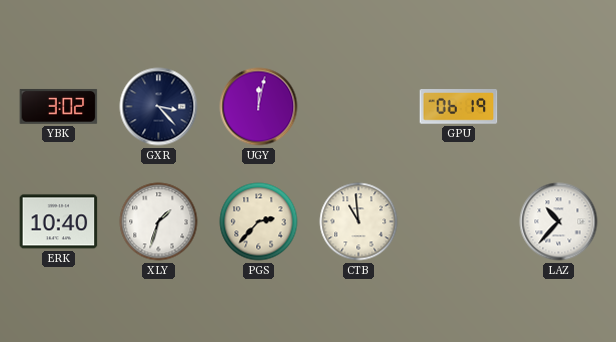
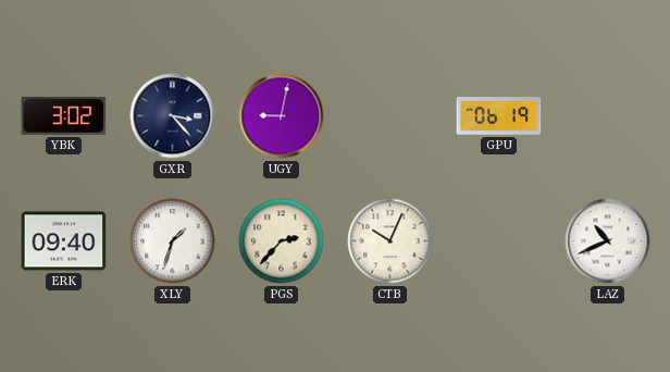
UGY: 12:02 -> 9:02
ERK: 10:40 -> 09:40
CTB: 10:59 -> 10:04
LAZ: 10:37 -> 10:41
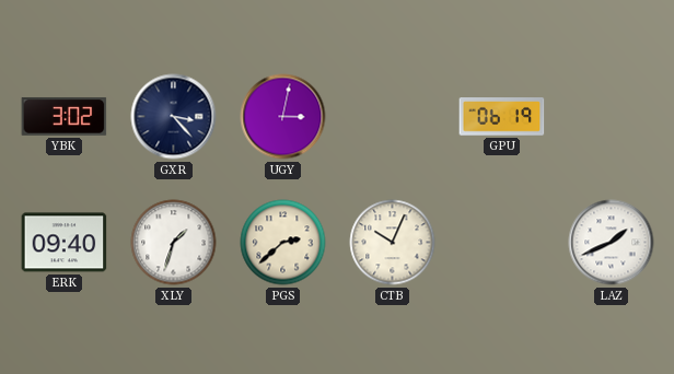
UGY: 9:02 -> 3:02
PGS: 2:37 -> 2:38
LAZ: 10:41 -> 1:41
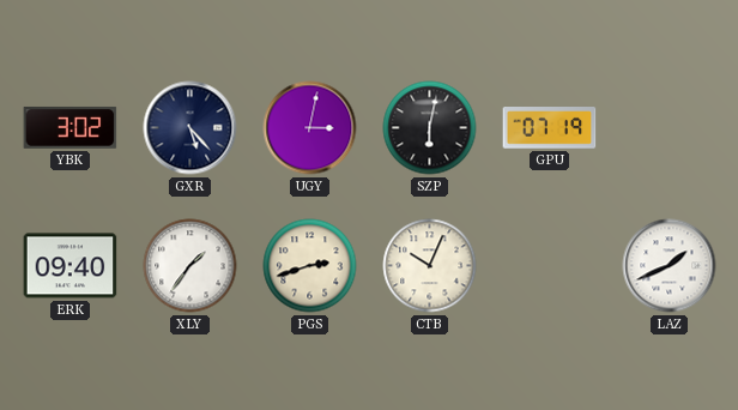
GXR: 3:23 -> 5:23
SZP: none -> 6:02
GPU: 06:19 -> 07:19
XLY: 1:33 -> 1:36
PGS: 2:38 -> 2:42
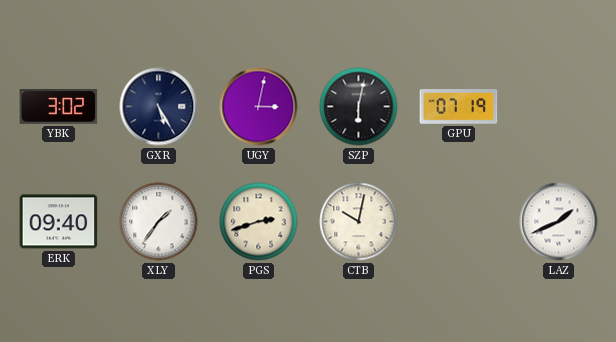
GXR: 5:23 -> 5:25
CTB: 10:04 -> 10:02
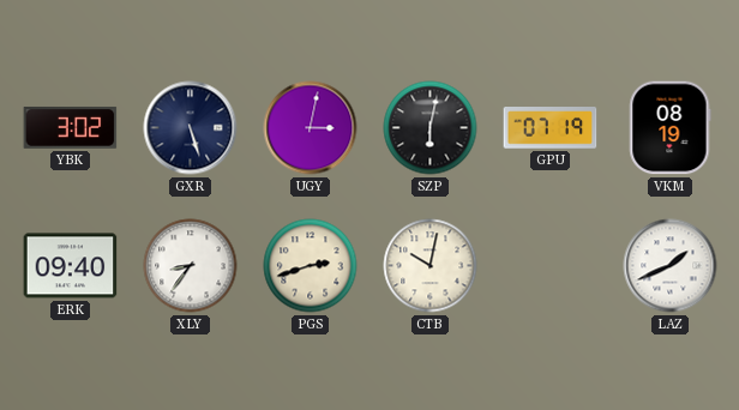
GXR: 5:25 -> 5:27
VKM: none -> 08:19
XLY: 1:36 -> 8:36
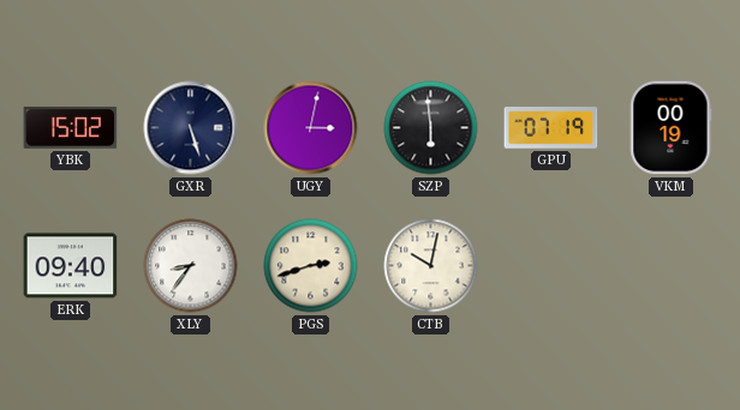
YBK: 3:02 -> 15:02
SZP: 6:02 -> 5:59
VKM: 08:19 -> 00:19
LAZ: 1:41 -> none
